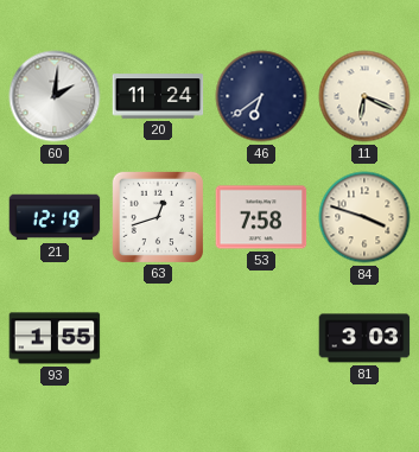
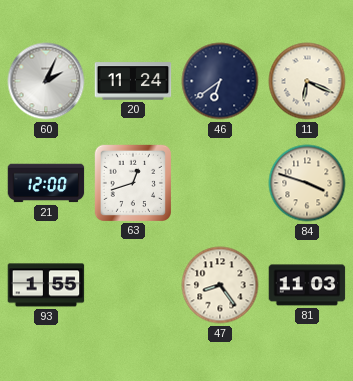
60: 2:01 -> 2:04
21: 12:19 -> 12:00
53: 7:58 -> none
47: none -> 8:24
81: 3:03 -> 11:03
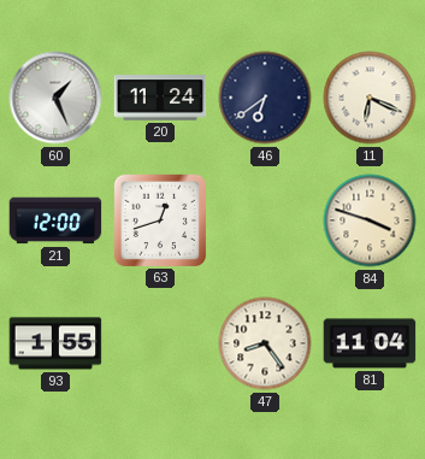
60: 2:04 -> 1:26
81: 11:03 -> 11:04
